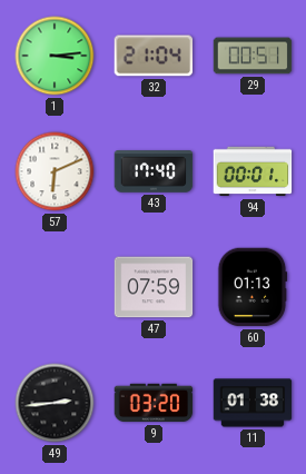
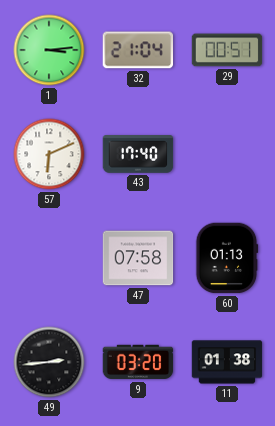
94: 00:01 -> none
47: 07:59 -> 07:58
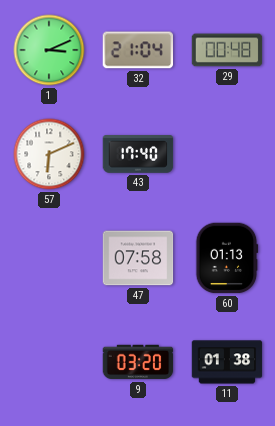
1: 3:14 -> 3:11
29: 00:51 -> 00:48
49: 2:44 -> none
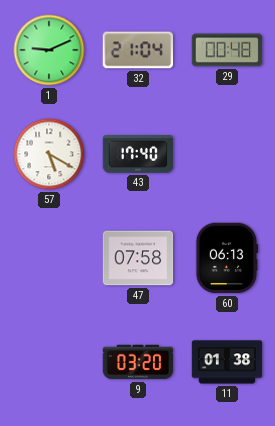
1: 3:11 -> 9:11
57: 6:11 -> 5:20
60: 01:13 -> 06:13
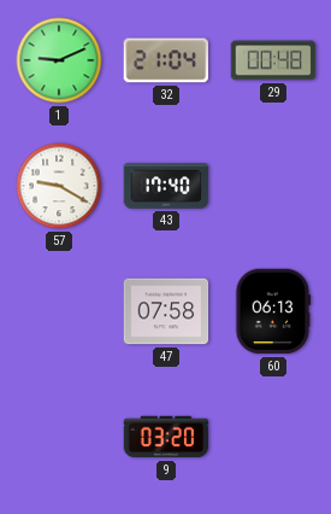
57: 5:20 -> 9:20
11: 01:38 -> none
